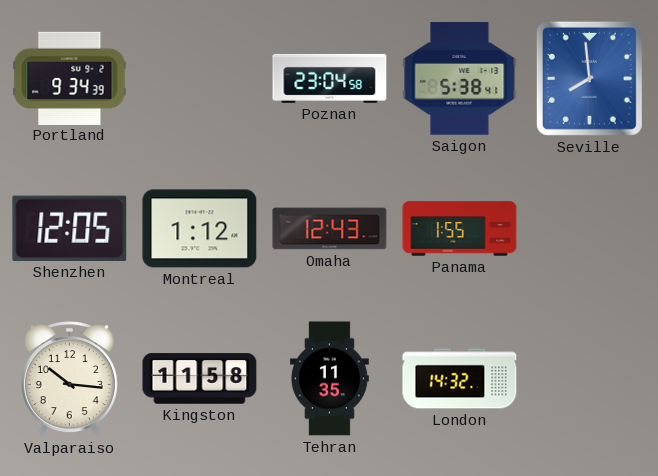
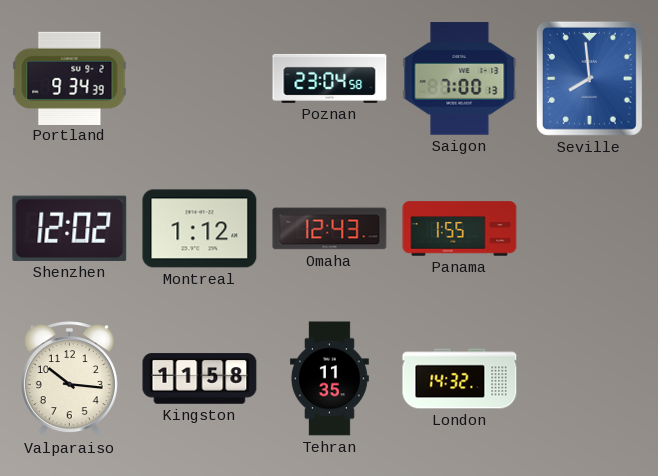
Saigon: 5:38 -> 7:00
Shenzhen: 12:05 -> 12:02
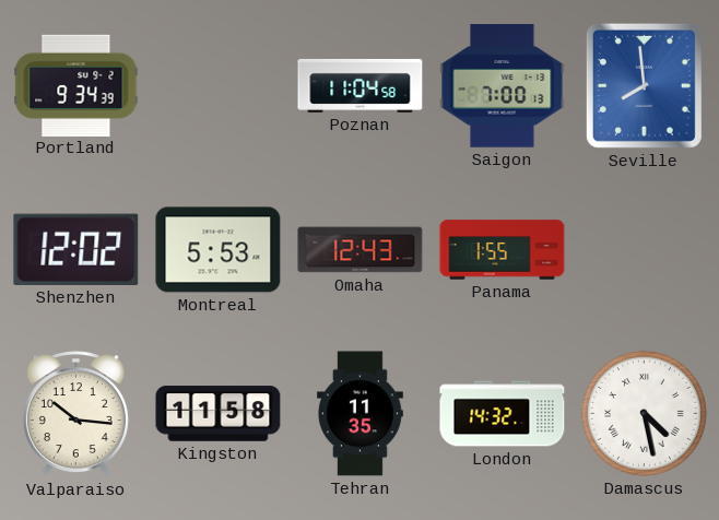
Poznan: 23:04 -> 11:04
Montreal: 1:12 -> 5:53
Damascus: none -> 4:28
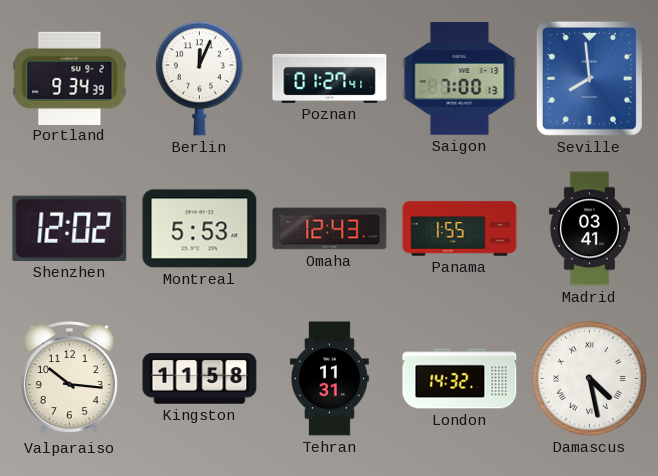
Berlin: none -> 12:04
Poznan: 11:04 -> 01:27
Madrid: none -> 03:41
Tehran: 11:35 -> 11:31
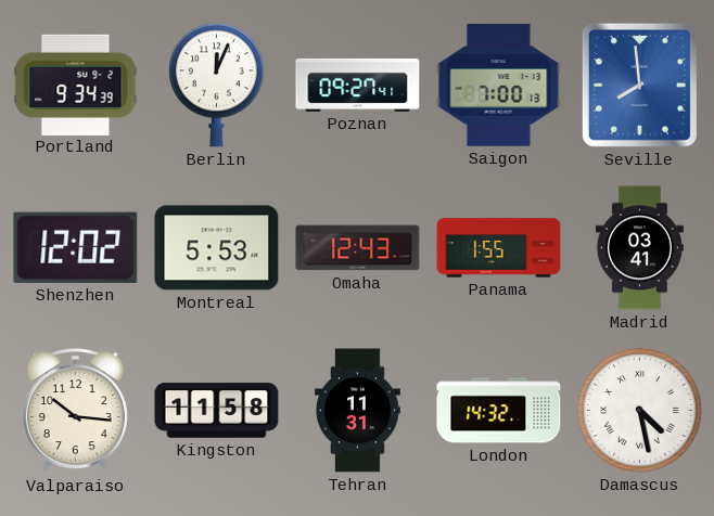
Poznan: 01:27 -> 09:27
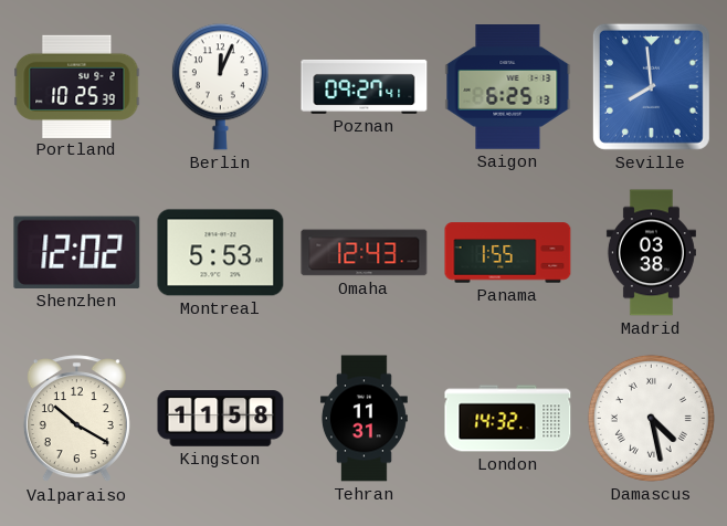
Portland: 9:34 -> 10:25
Saigon: 7:00 -> 6:25
Madrid: 03:41 -> 03:38
Valparaiso: 10:16 -> 10:20
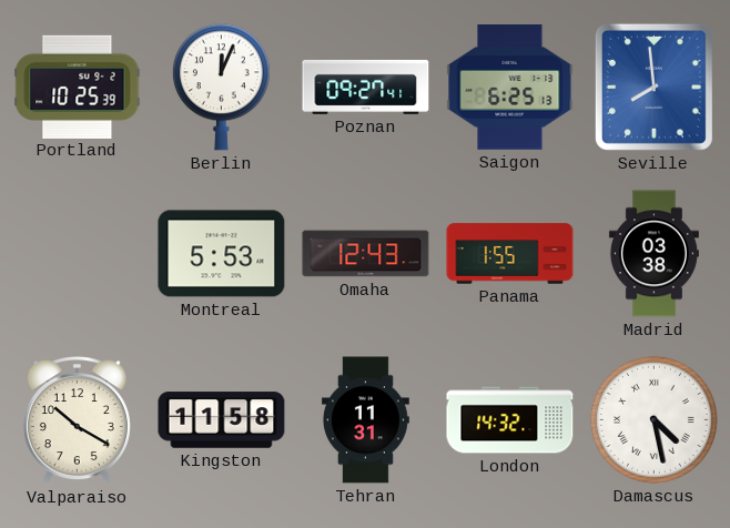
Shenzhen: 12:02 -> none
